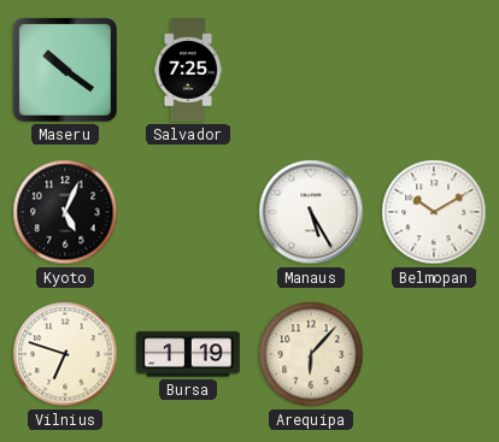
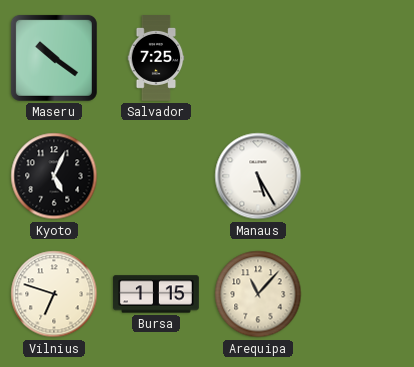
Belmopan: 10:10 -> none
Bursa: 1:19 -> 1:15
Arequipa: 6:07 -> 11:07
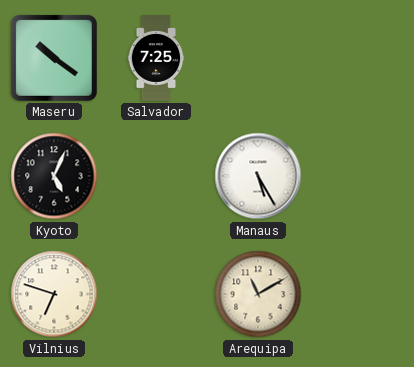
Bursa: 1:15 -> none
Arequipa: 11:07 -> 11:10
